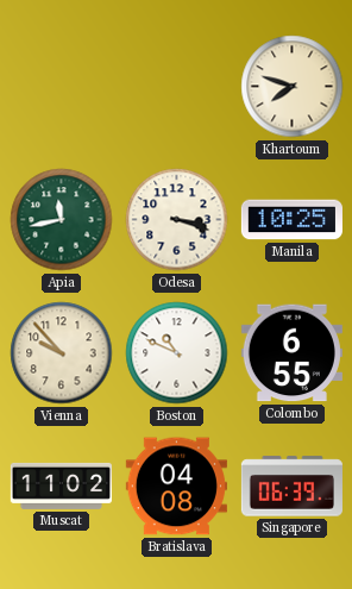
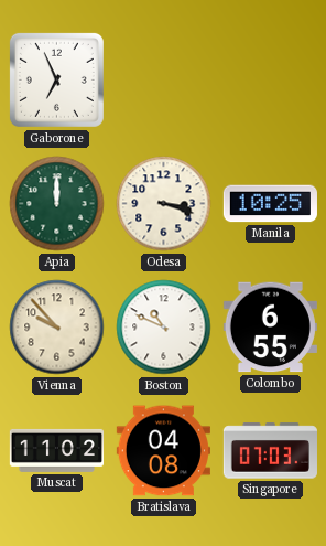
Gaborone: none -> 6:56
Khartoum: 7:48 -> none
Apia: 11:43 -> 12:00
Singapore: 06:39 -> 07:03
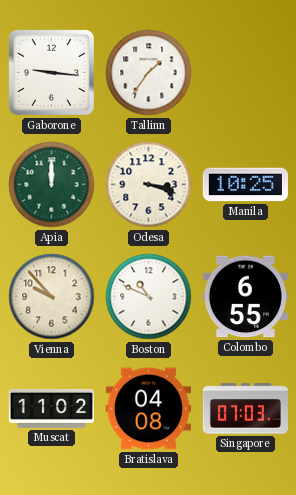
Gaborone: 6:56 -> 9:16
Tallinn: none -> 1:36
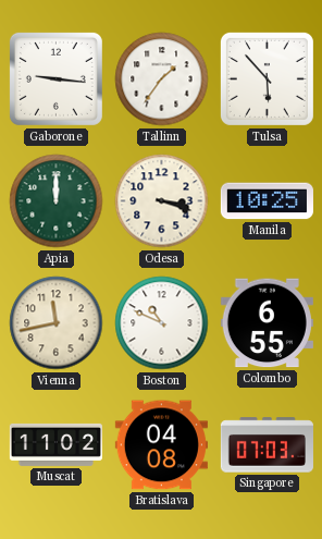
Tulsa: none -> 5:53
Vienna: 9:53 -> 11:43
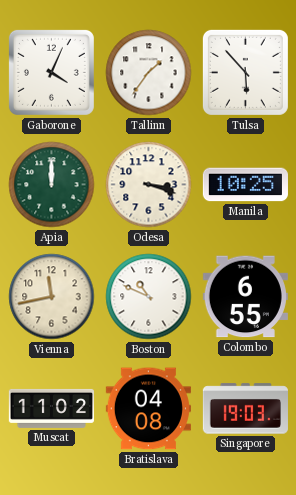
Gaborone: 9:16 -> 4:04
Singapore: 07:03 -> 19:03
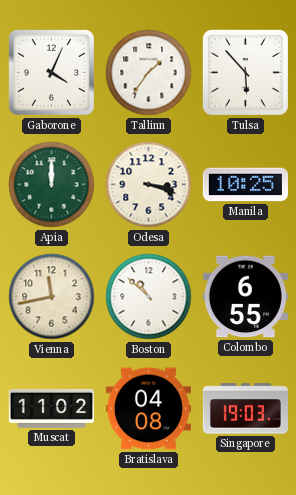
Boston: 10:49 -> 10:52
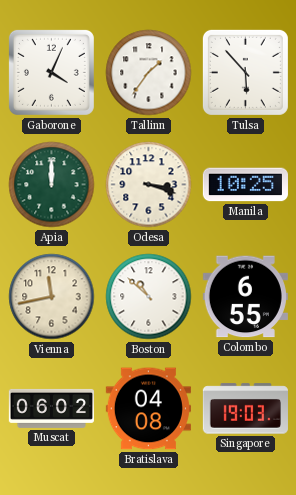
Muscat: 11:02 -> 06:02
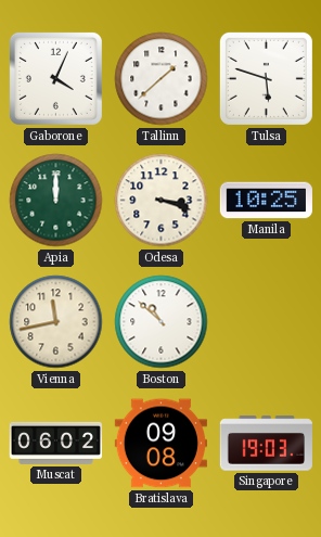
Tallinn: 1:36 -> 1:38
Tulsa: 5:53 -> 5:48
Colombo: 6:55 -> none
Bratislava: 04:08 -> 09:08
